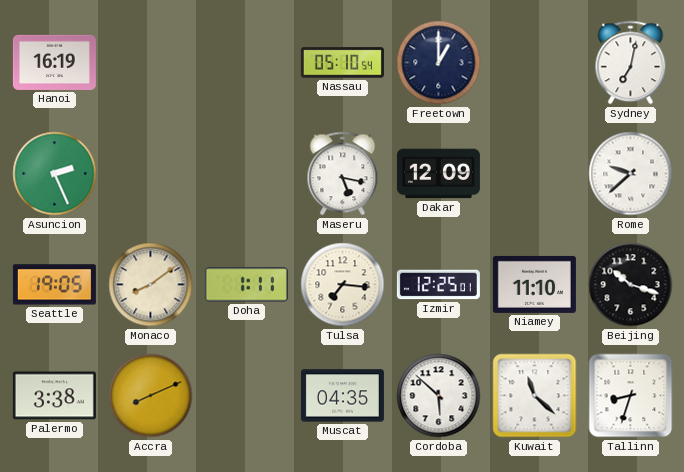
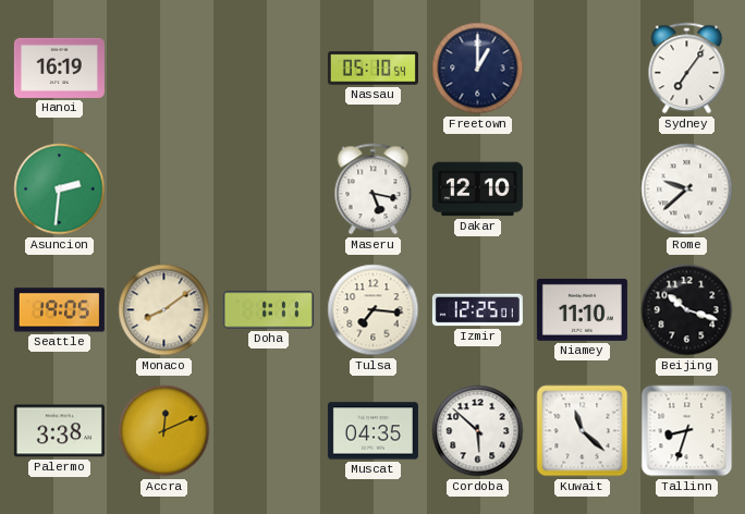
Sydney: 7:02 -> 7:06
Asuncion: 2:26 -> 2:31
Dakar: 12:09 -> 12:10
Accra: 8:11 -> 12:11
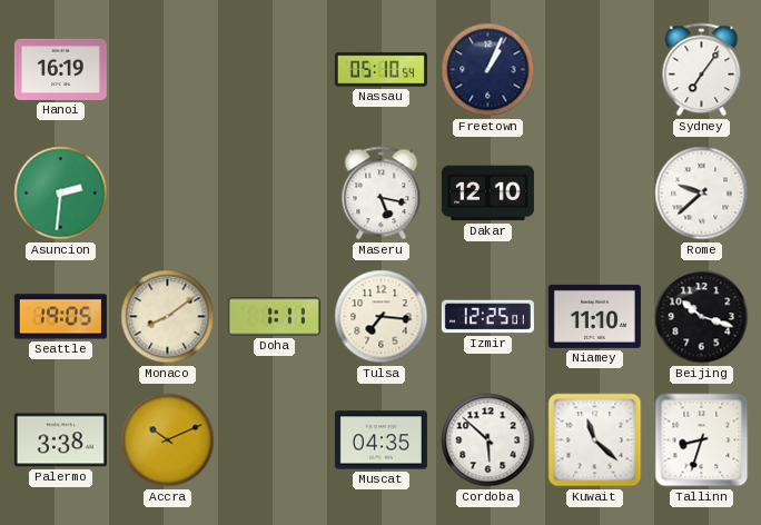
Freetown: 1:00 -> 1:04
Accra: 12:11 -> 10:11
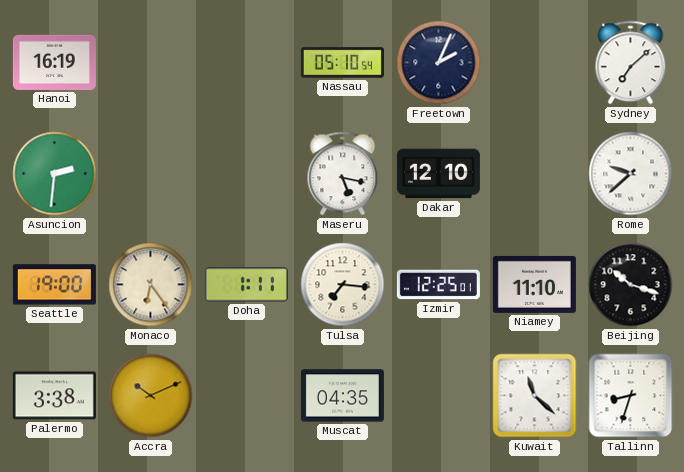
Freetown: 1:04 -> 2:04
Sydney: 7:06 -> 7:08
Seattle: 19:05 -> 19:00
Monaco: 8:09 -> 6:24
Cordoba: 5:52 -> none
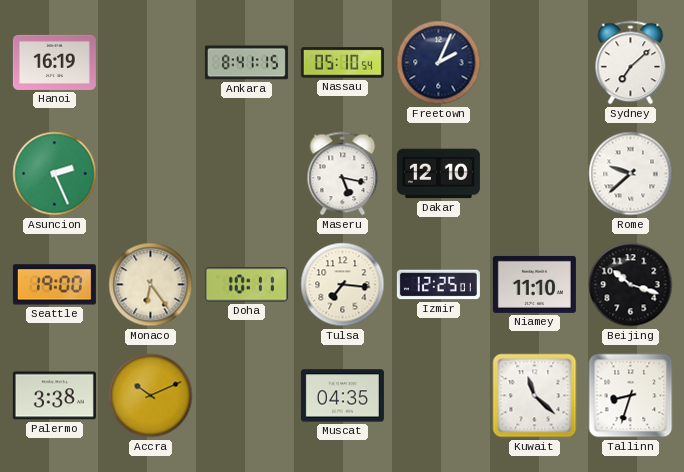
Ankara: none -> 8:41
Asuncion: 2:31 -> 2:26
Doha: 1:11 -> 10:11
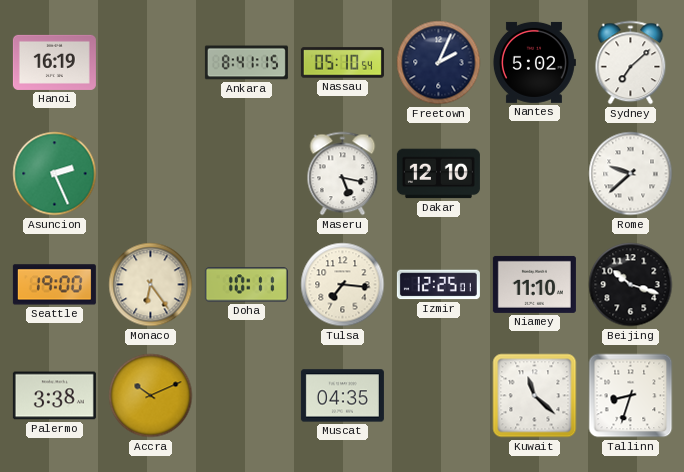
Nantes: none -> 5:02
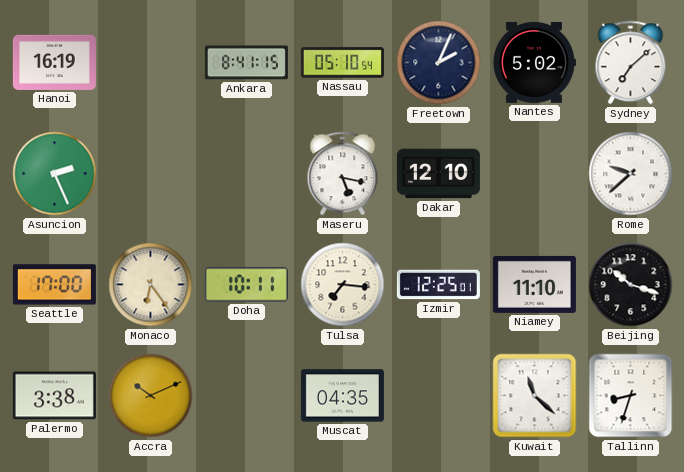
Seattle: 19:00 -> 17:00
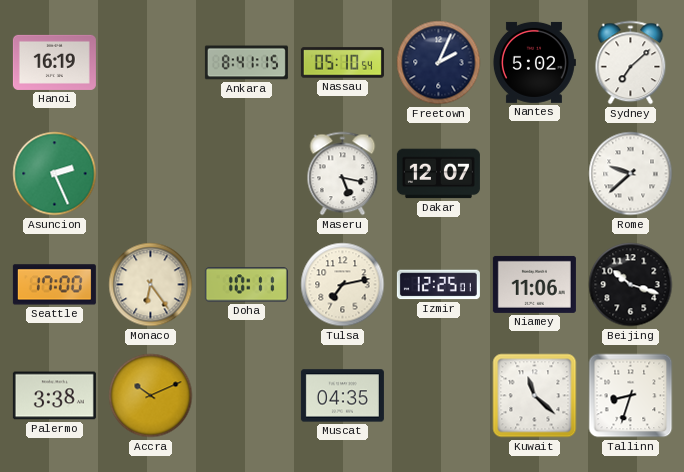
Dakar: 12:10 -> 12:07
Tulsa: 7:16 -> 7:13
Niamey: 11:10 -> 11:06
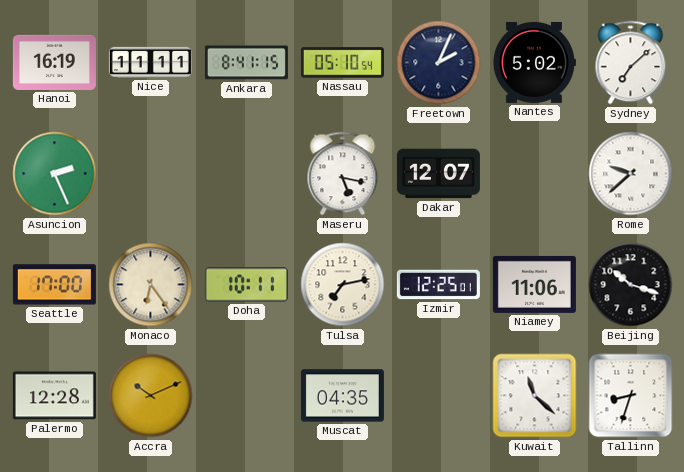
Nice: none -> 11:11
Palermo: 3:38 -> 12:28
